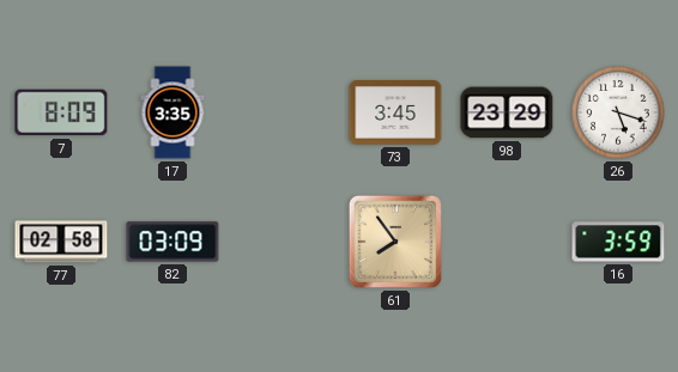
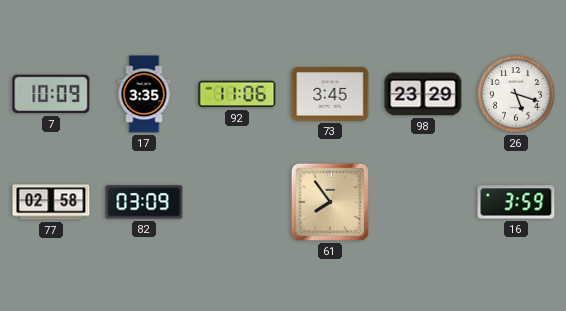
7: 8:09 -> 10:09
92: none -> 11:06
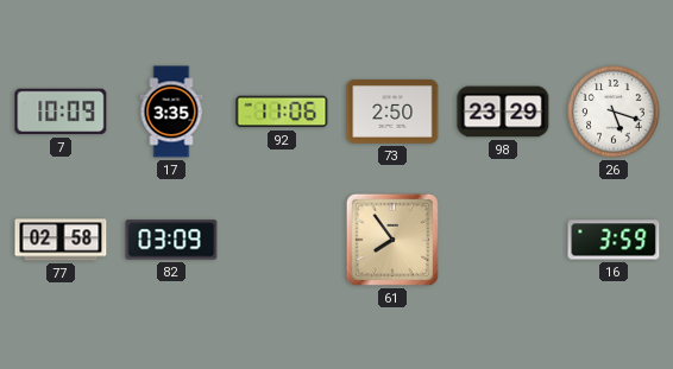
73: 3:45 -> 2:50
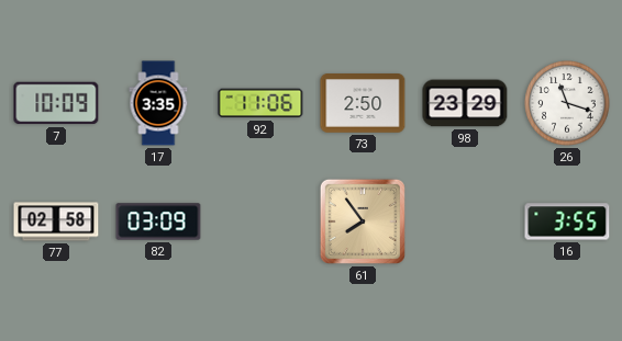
26: 5:18 -> 11:18
16: 3:59 -> 3:55
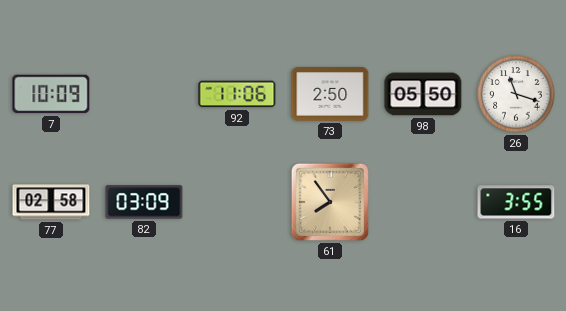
17: 3:35 -> none
98: 23:29 -> 05:50
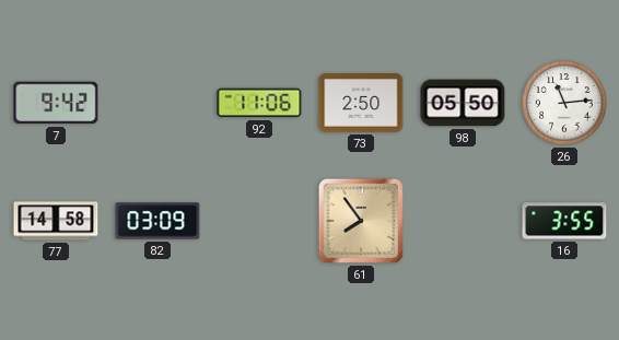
7: 10:09 -> 9:42
26: 11:18 -> 11:14
77: 02:58 -> 14:58
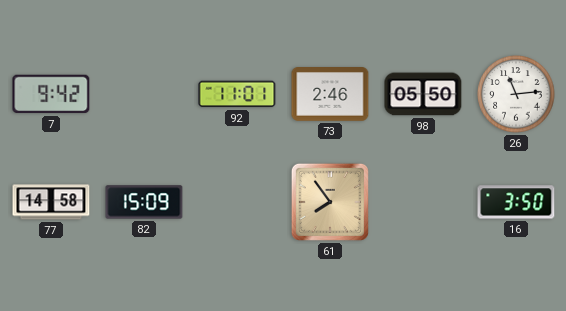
92: 11:06 -> 11:01
73: 2:50 -> 2:46
82: 03:09 -> 15:09
16: 3:55 -> 3:50
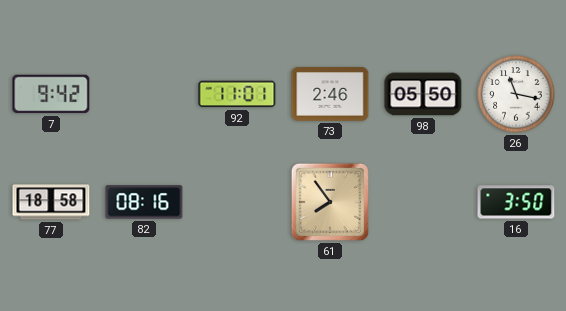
26: 11:14 -> 11:17
77: 14:58 -> 18:58
82: 15:09 -> 08:16
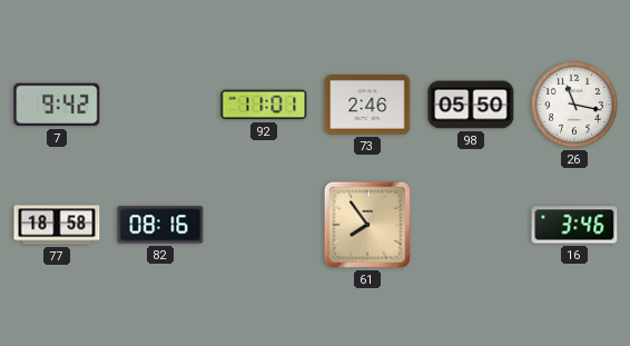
16: 3:50 -> 3:46
